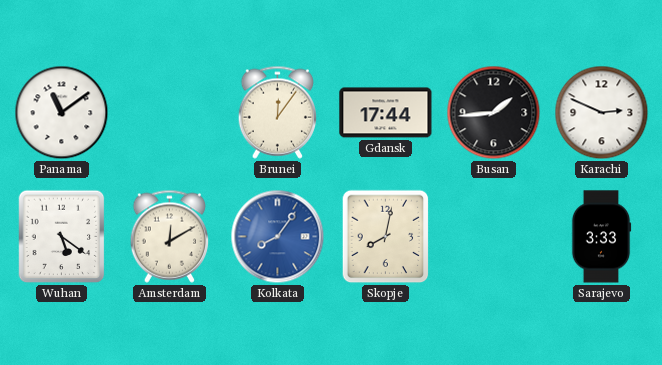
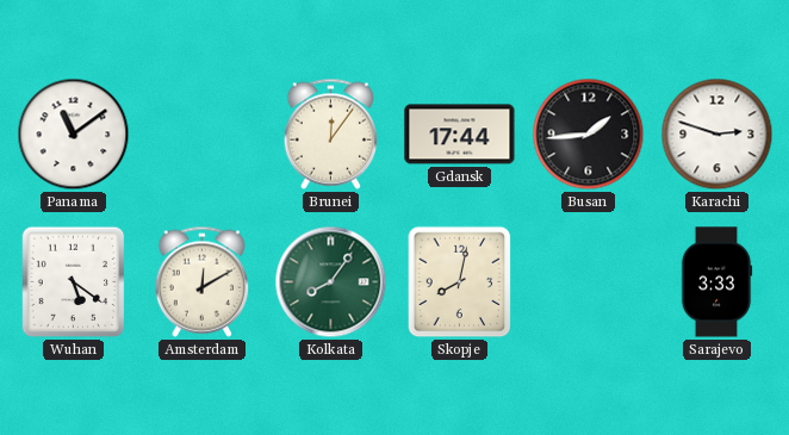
Karachi: 2:49 -> 2:48
Kolkata dial: blue -> green
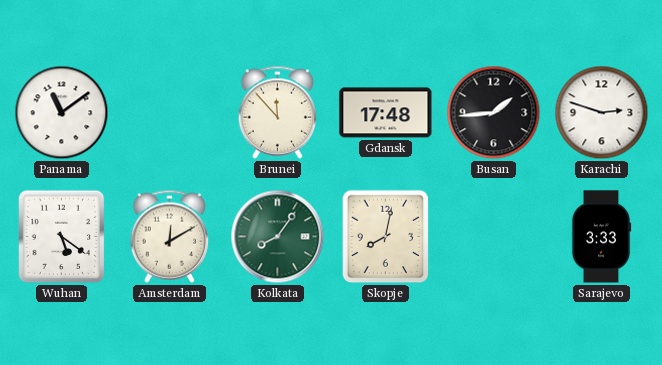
Brunei: 12:06 -> 11:53
Gdansk: 17:44 -> 17:48
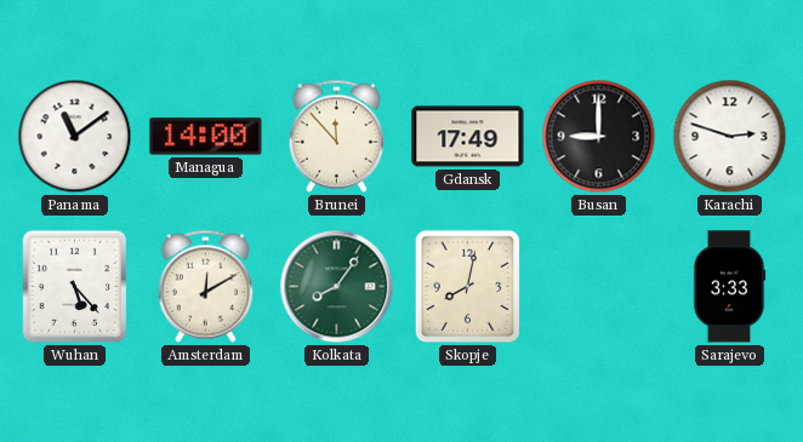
Managua: none -> 14:00
Gdansk: 17:48 -> 17:49
Busan: 1:44 -> 9:00
Wuhan: 5:21 -> 5:23
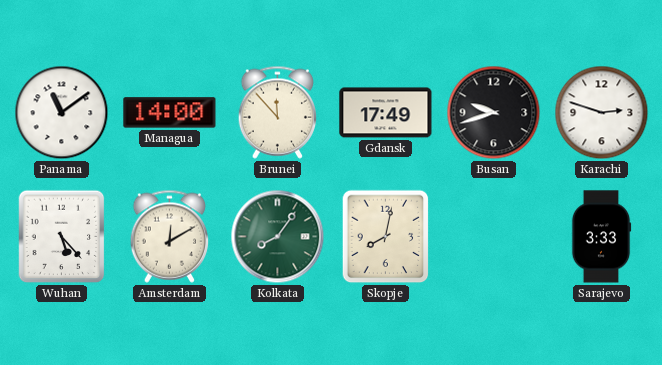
Busan: 9:00 -> 9:42
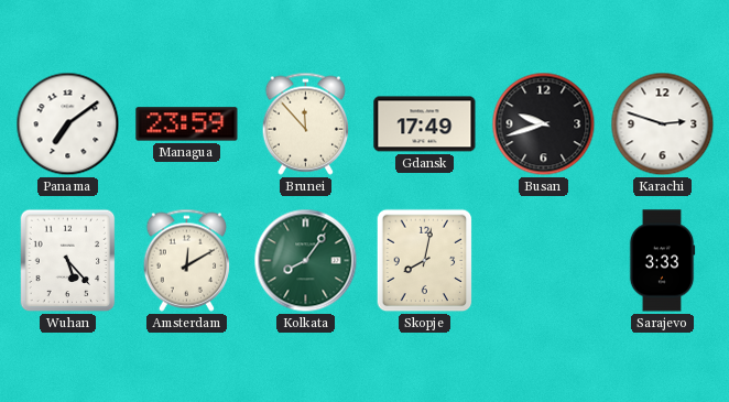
Panama: 11:09 -> 7:09
Managua: 14:00 -> 23:59
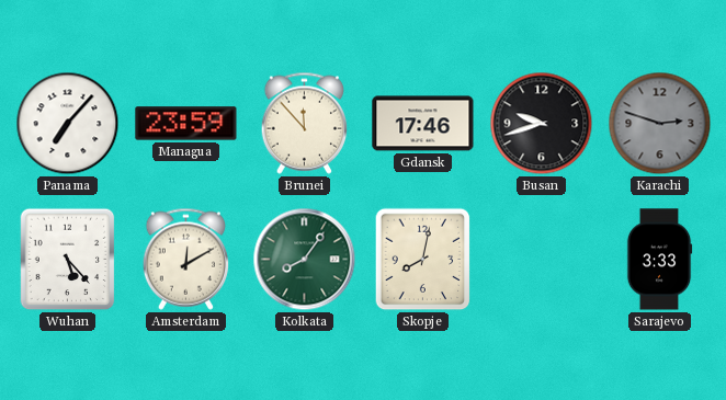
Panama: 7:09 -> 7:07
Gdansk: 17:49 -> 17:46
Karachi dial: white -> grey
